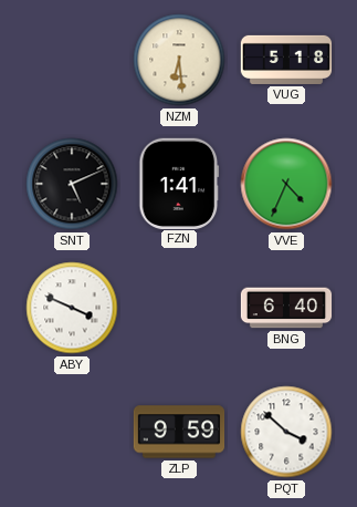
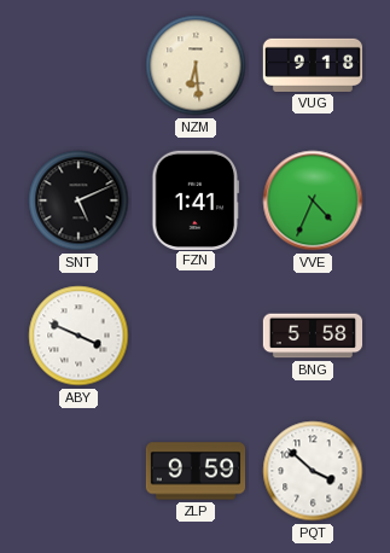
VUG: 5:18 -> 9:18
BNG: 6:40 -> 5:58
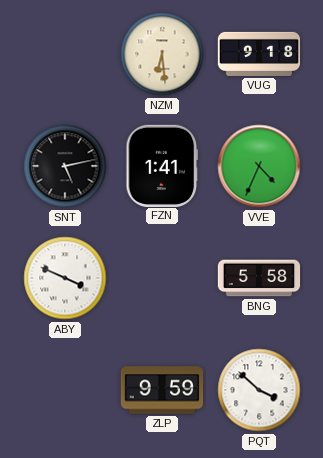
SNT: 5:11 -> 5:13
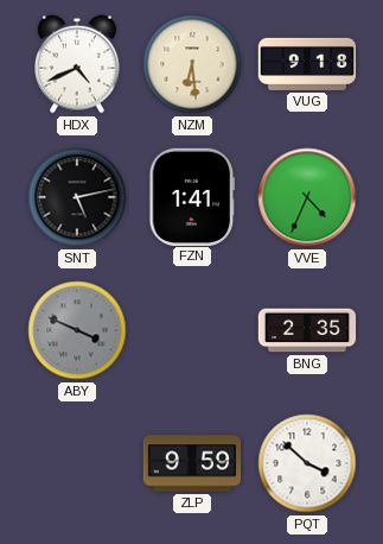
HDX: none -> 4:41
ABY dial: white -> grey
BNG: 5:58 -> 2:35
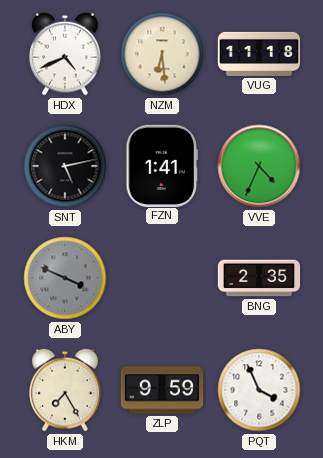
VUG: 9:18 -> 11:18
HKM: none -> 7:25
PQT: 3:52 -> 3:56
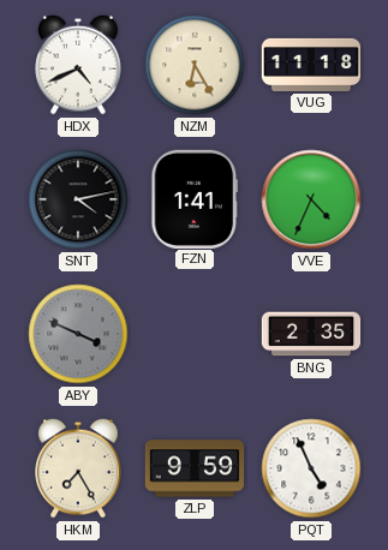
NZM: 6:29 -> 6:25
SNT: 5:13 -> 4:13
PQT: 3:56 -> 4:56
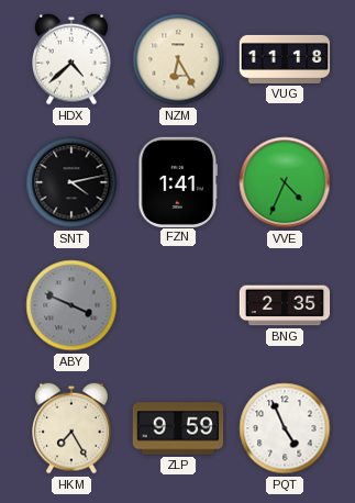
HDX: 4:41 -> 4:38
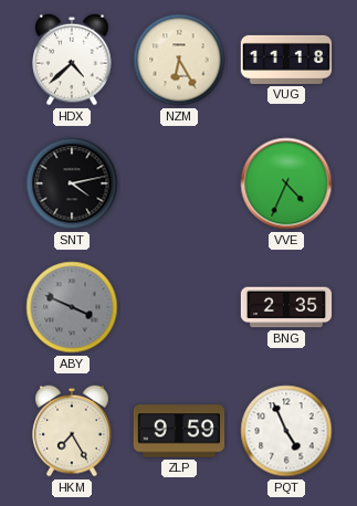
FZN: 1:41 -> none
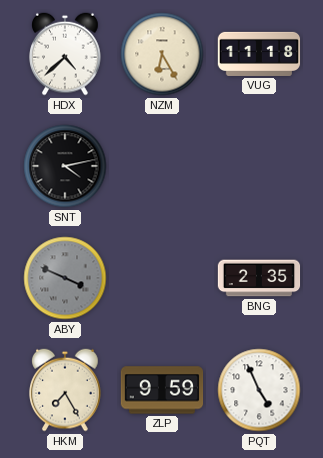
VVE: 4:34 -> none
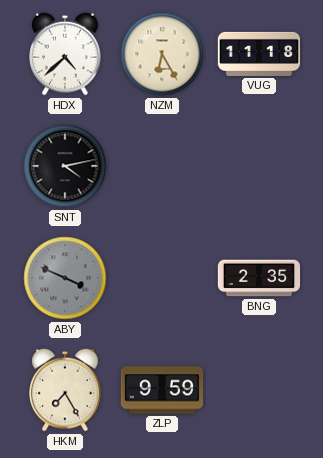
PQT: 4:56 -> none
